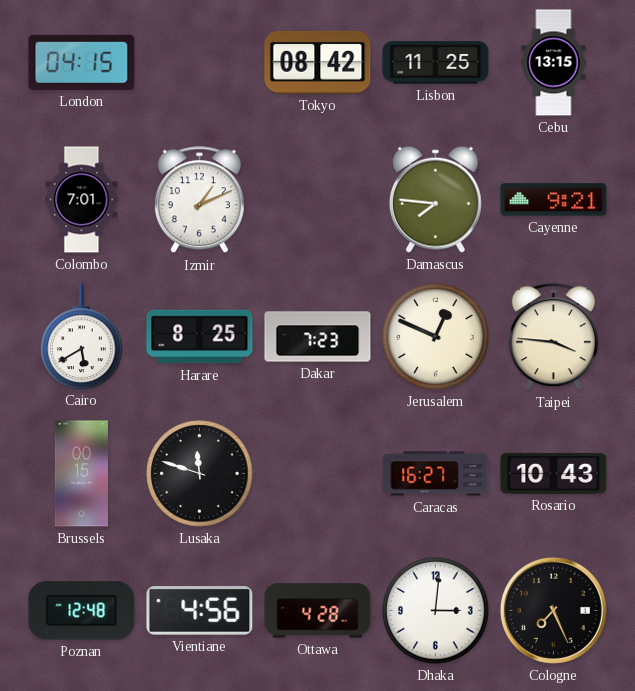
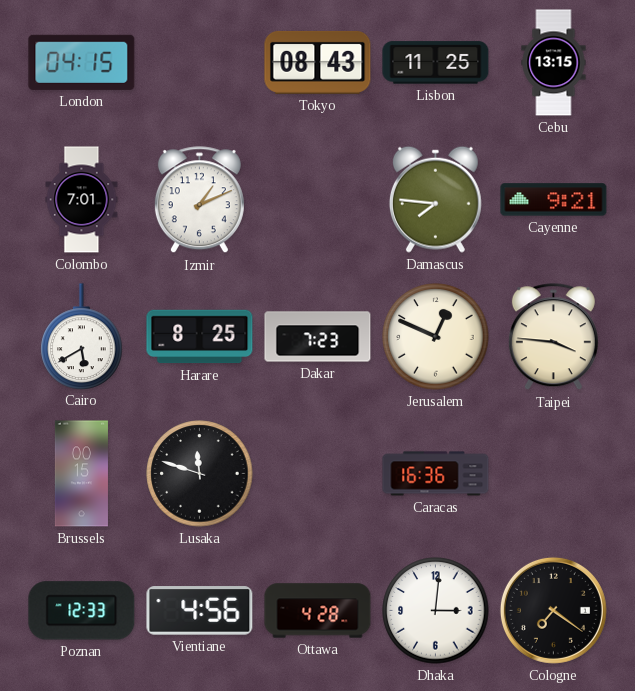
Tokyo: 08:42 -> 08:43
Caracas: 16:27 -> 16:36
Rosario: 10:43 -> none
Poznan: 12:48 -> 12:33
Cologne: 7:26 -> 7:21
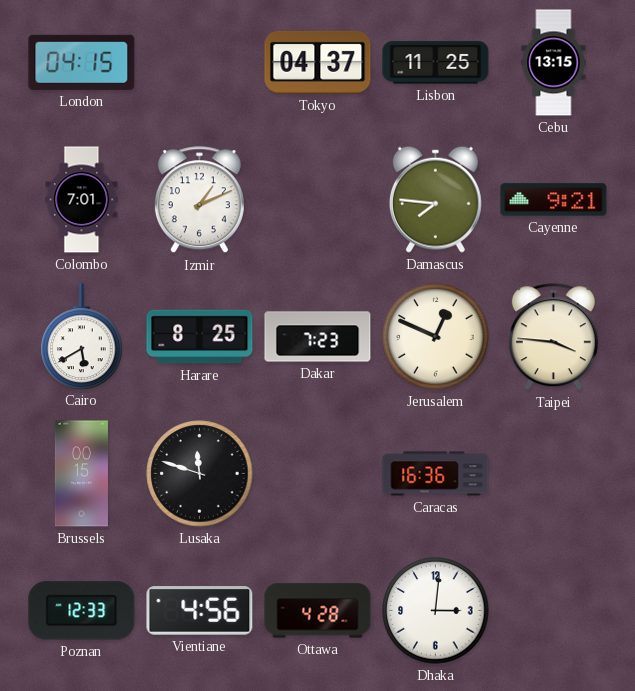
Tokyo: 08:43 -> 04:37
Cologne: 7:21 -> none
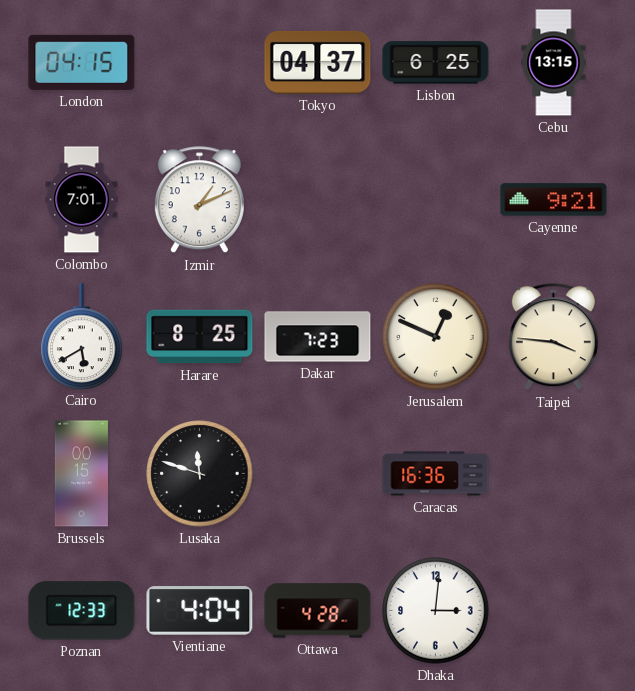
Lisbon: 11:25 -> 6:25
Damascus: 7:46 -> none
Vientiane: 4:56 -> 4:04
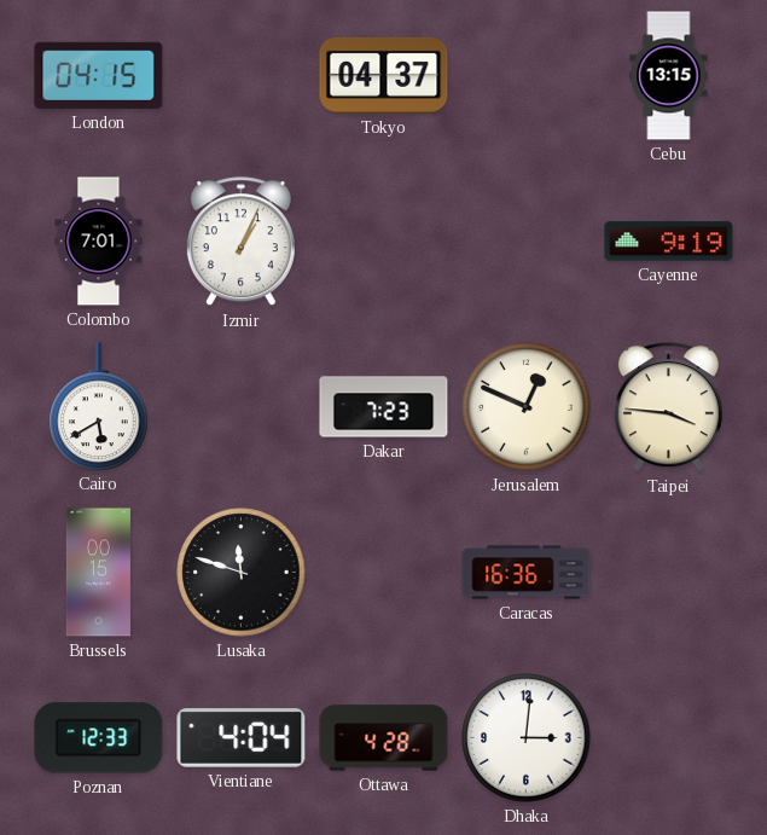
Lisbon: 6:25 -> none
Izmir: 1:11 -> 1:04
Cayenne: 9:21 -> 9:19
Harare: 8:25 -> none
